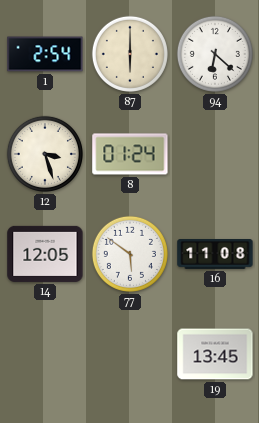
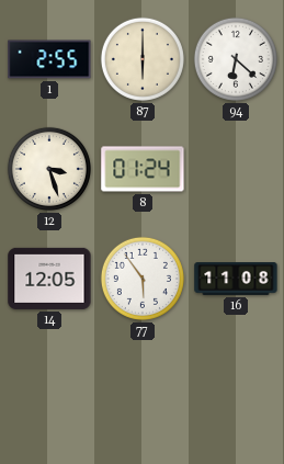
1: 2:54 -> 2:55
77: 5:51 -> 5:54
19: 13:45 -> none
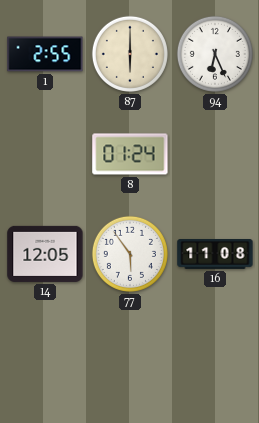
94: 6:22 -> 6:26
12: 3:27 -> none
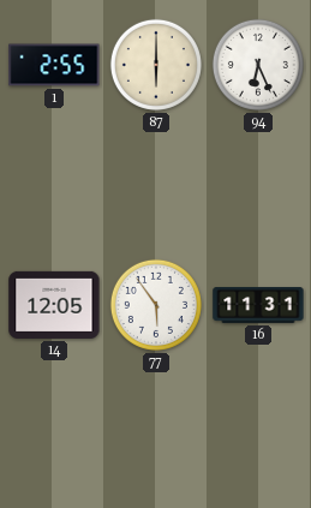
8: 01:24 -> none
16: 11:08 -> 11:31
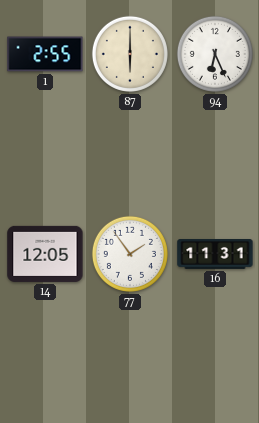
77: 5:54 -> 1:54
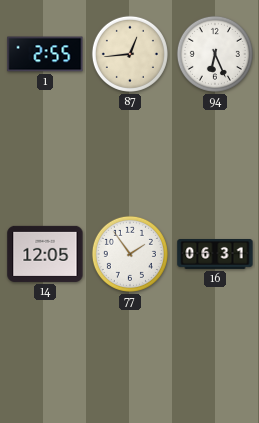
87: 6:00 -> 12:44
16: 11:31 -> 06:31
